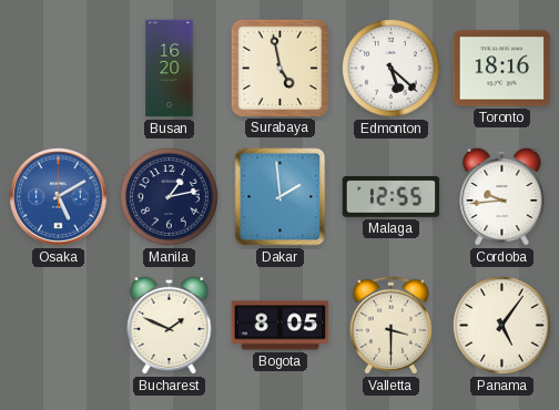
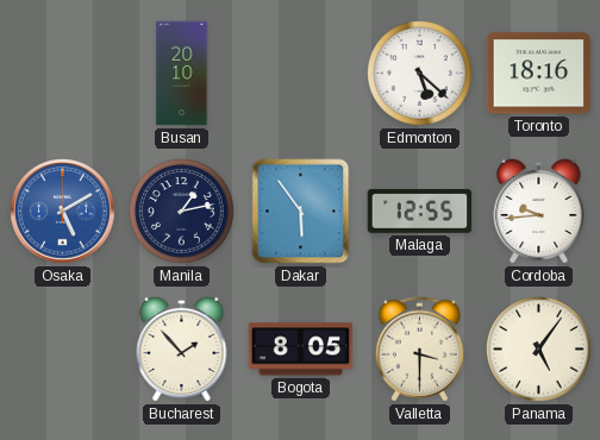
Busan: 16:20 -> 20:10
Surabaya: 4:58 -> none
Dakar: 1:59 -> 5:54
Bucharest: 1:49 -> 1:53
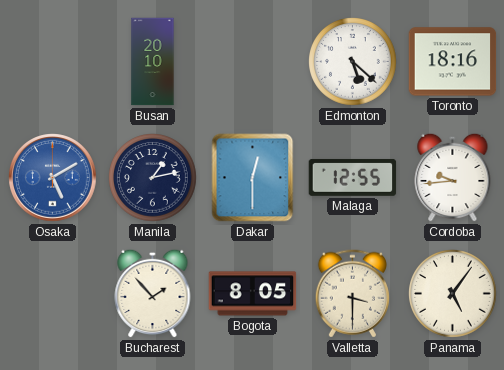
Dakar: 5:54 -> 12:30
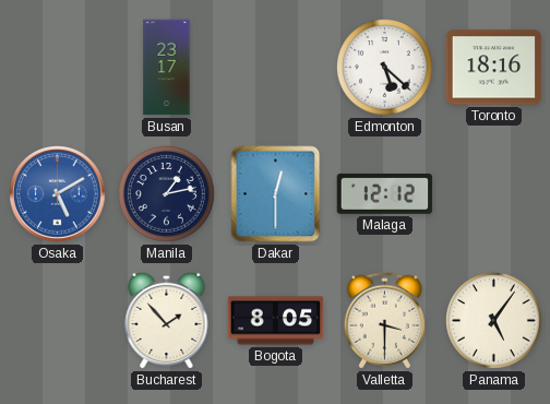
Busan: 20:10 -> 23:17
Malaga: 12:55 -> 12:12
Cordoba: 9:44 -> none
